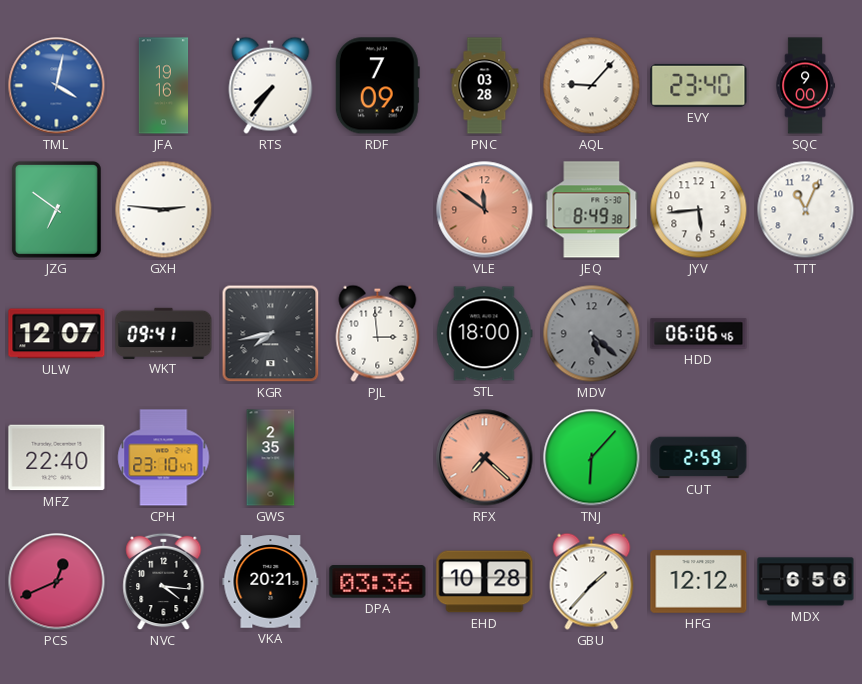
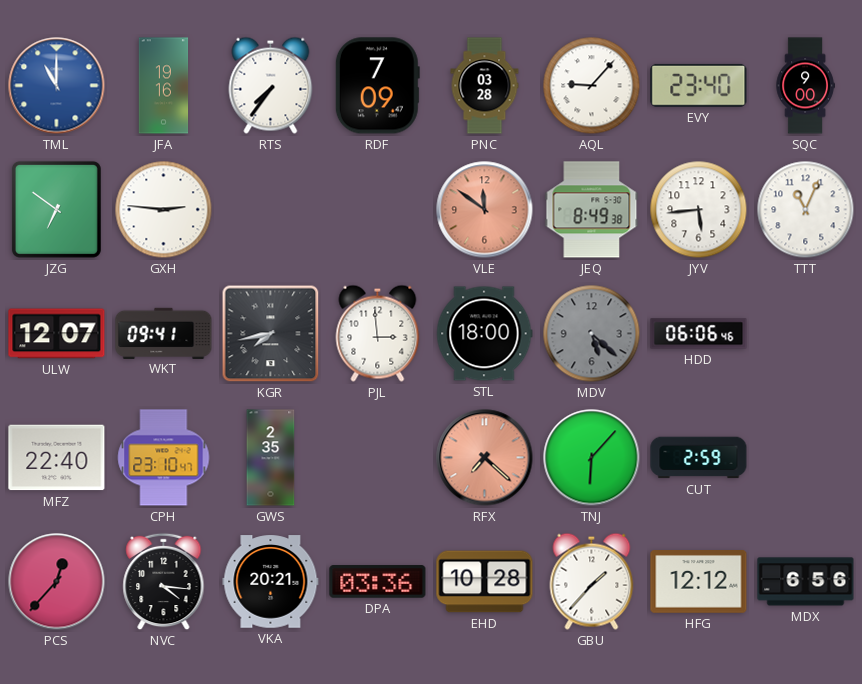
TML: 4:02 -> 11:00
PCS: 12:41 -> 12:37
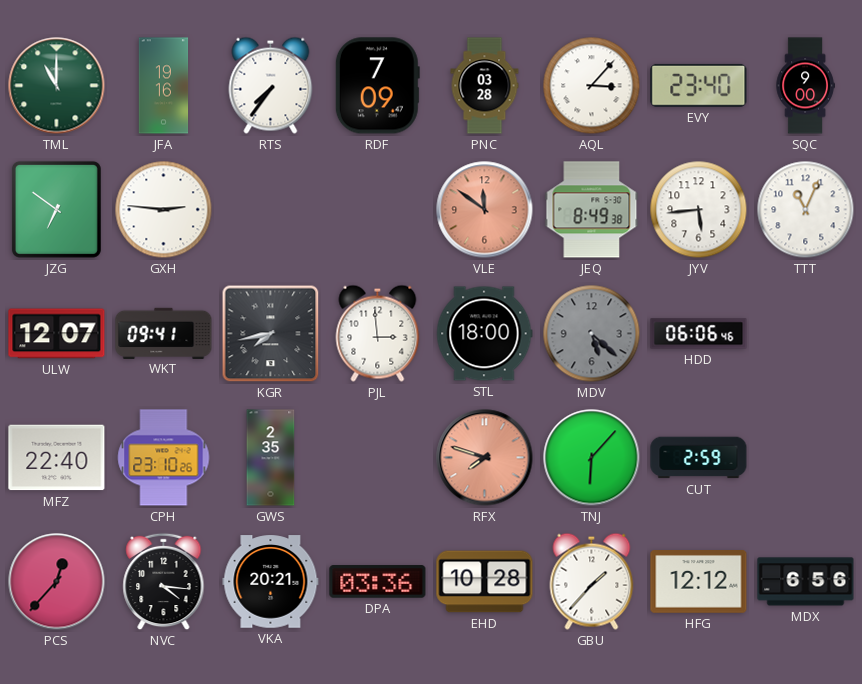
TML dial: blue -> green
AQL: 9:07 -> 3:07
CPH: 23:10:47 -> 23:10:26
RFX: 7:22 -> 7:48
